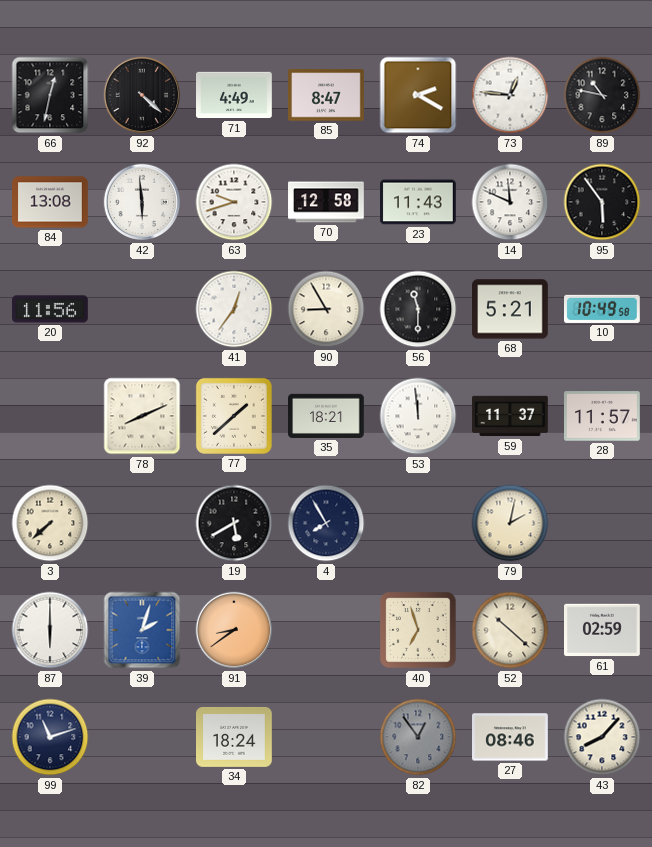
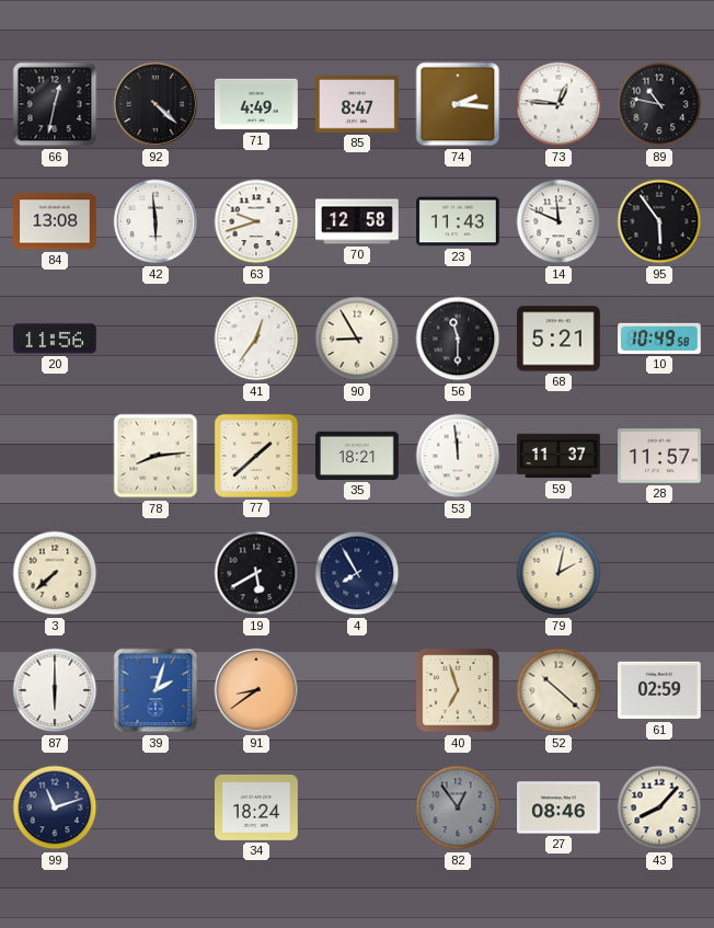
74: 2:20 -> 2:16
78: 8:11 -> 8:14
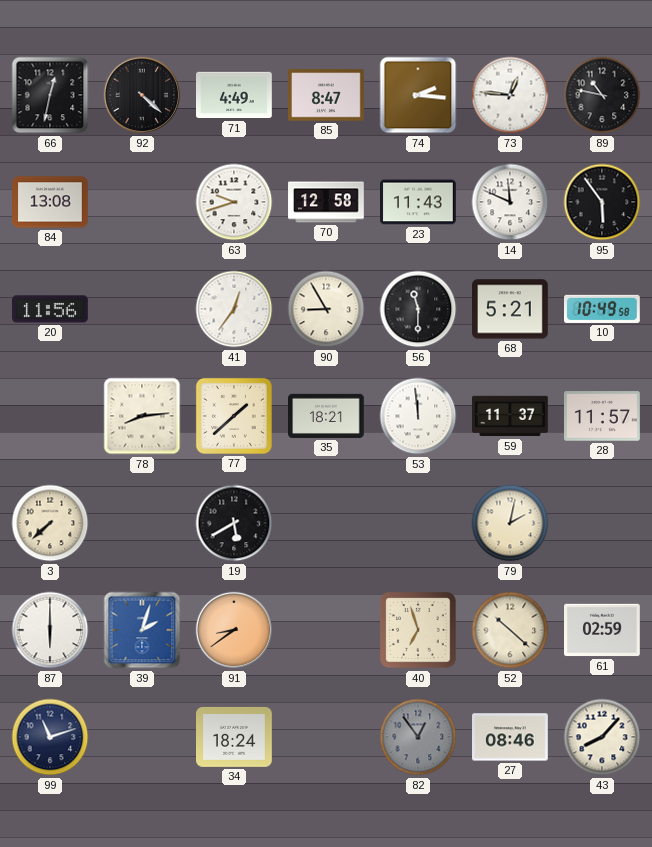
42: 5:59 -> none
4: 7:55 -> none
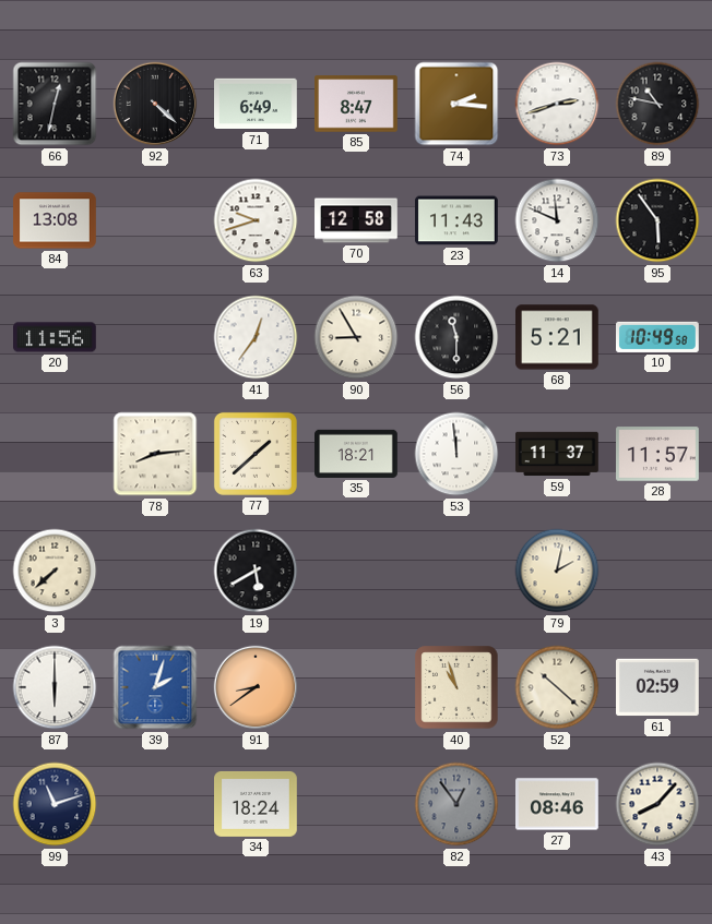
71: 4:49 -> 6:49
73: 12:46 -> 2:42
40: 6:57 -> 10:57
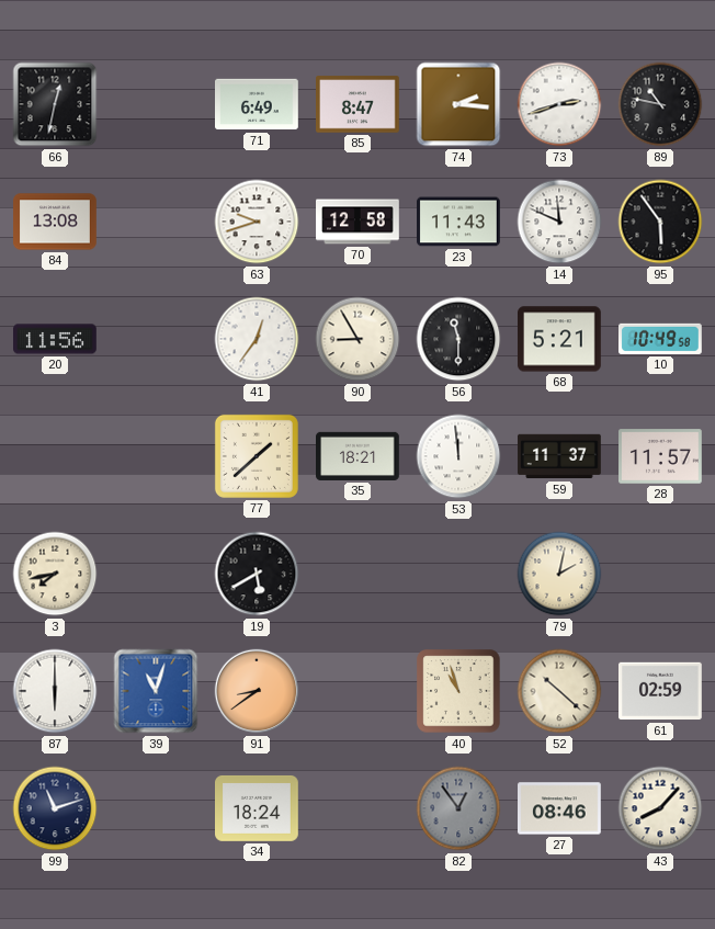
92: 4:22 -> none
78: 8:14 -> none
3: 7:38 -> 7:43
39: 2:03 -> 11:03
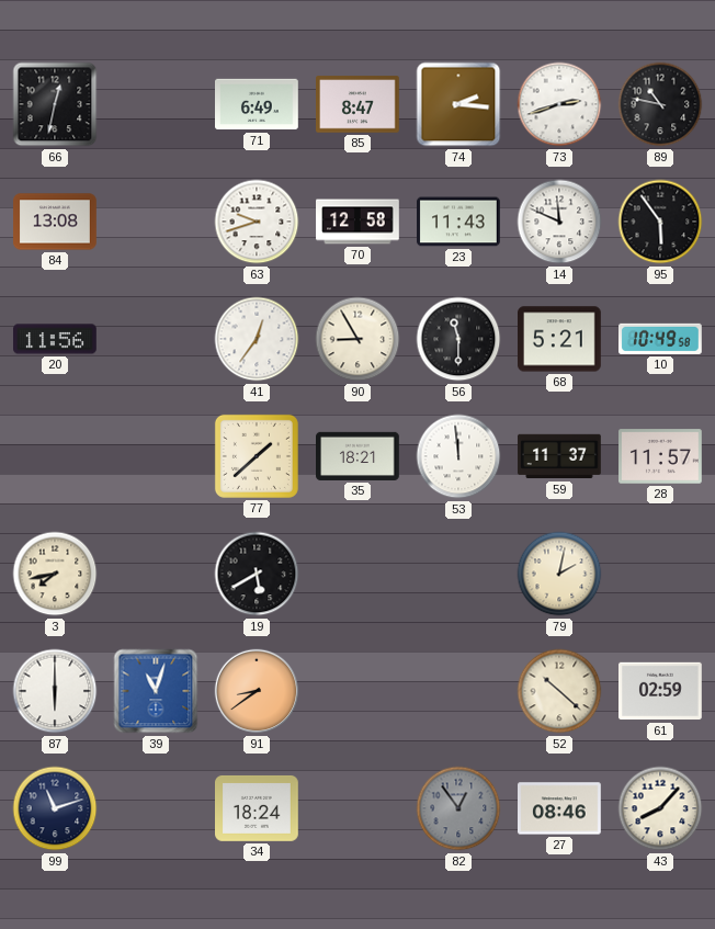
40: 10:57 -> none
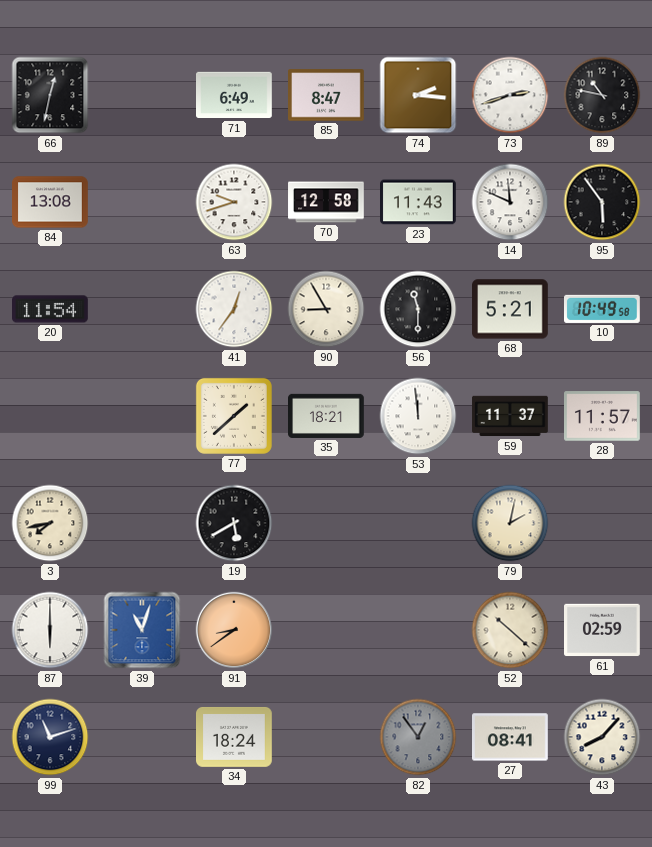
20: 11:56 -> 11:54
27: 08:46 -> 08:41
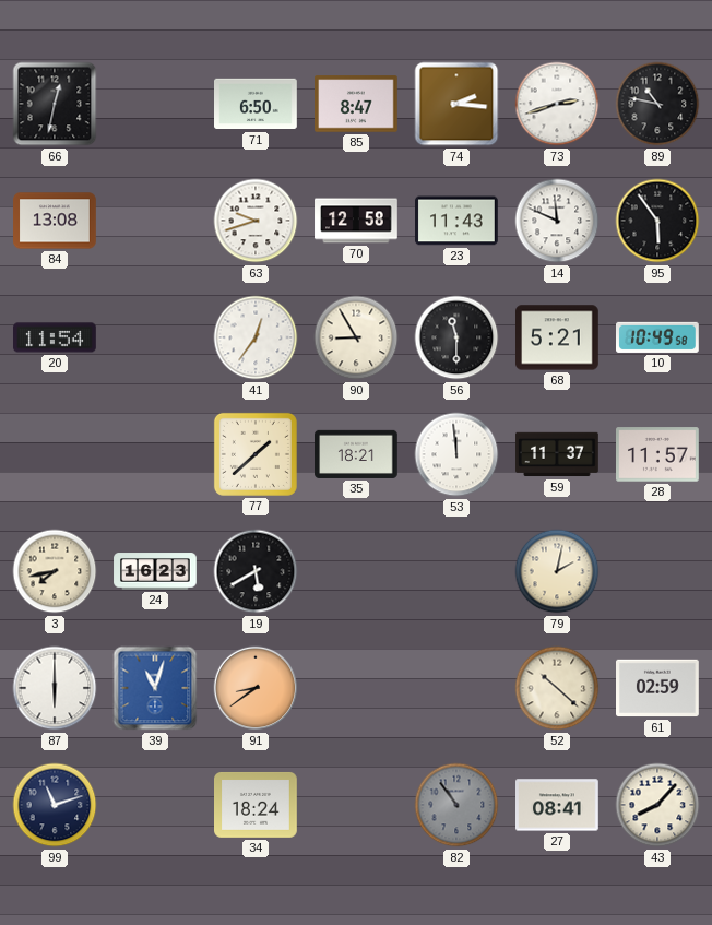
71: 6:49 -> 6:50
24: none -> 16:23
82: 12:54 -> 10:54
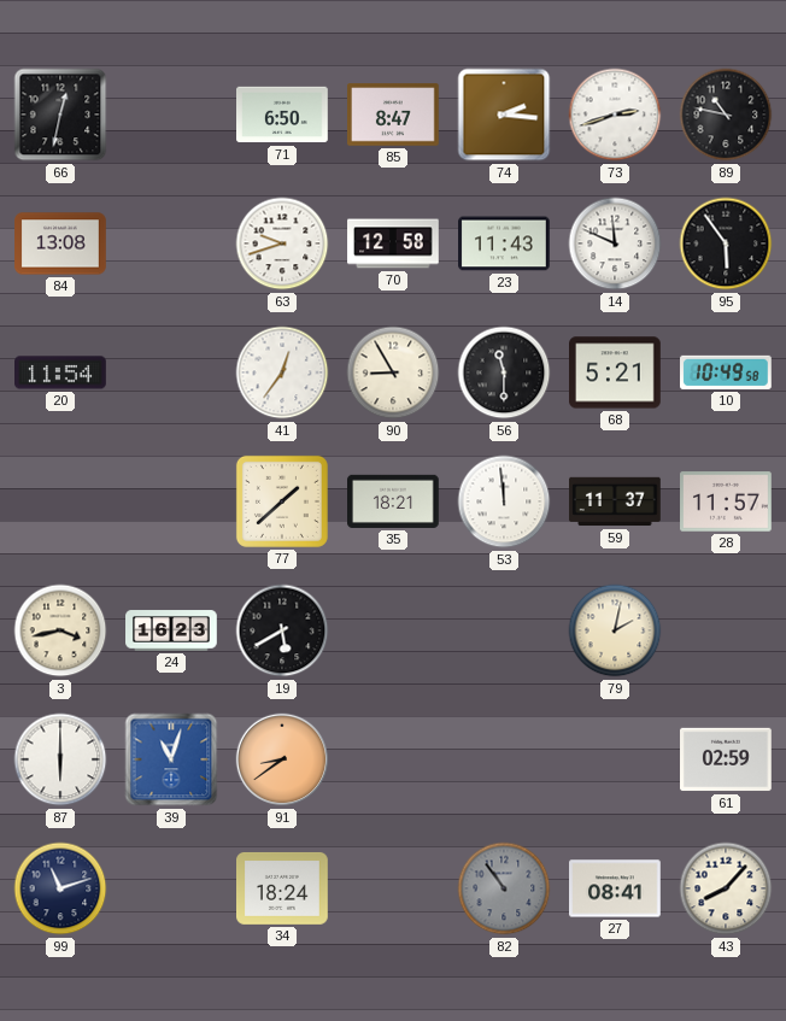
3: 7:43 -> 3:43
52: 10:22 -> none
